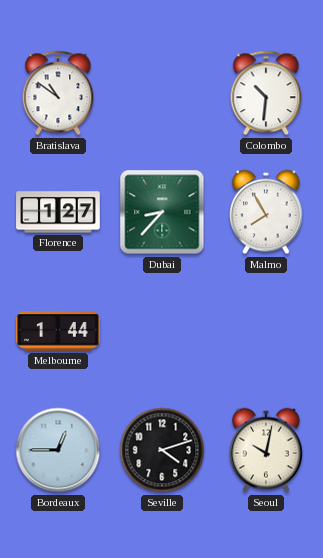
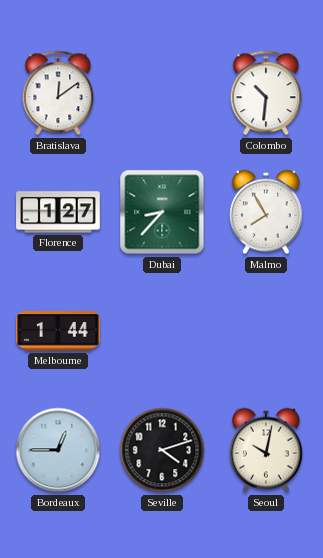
Bratislava: 10:51 -> 12:09
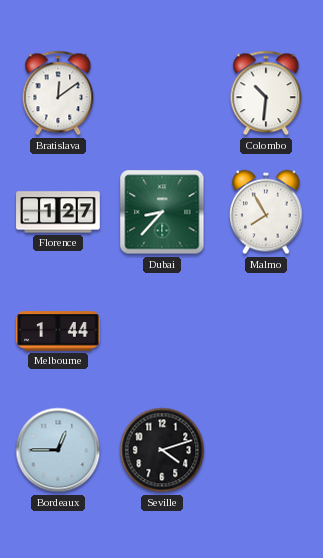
Seoul: 10:02 -> none
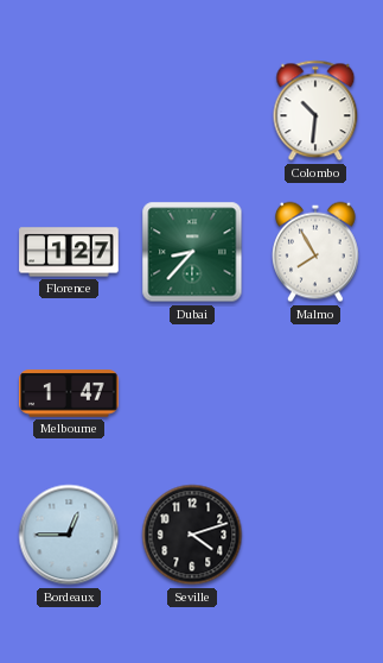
Bratislava: 12:09 -> none
Melbourne: 1:44 -> 1:47
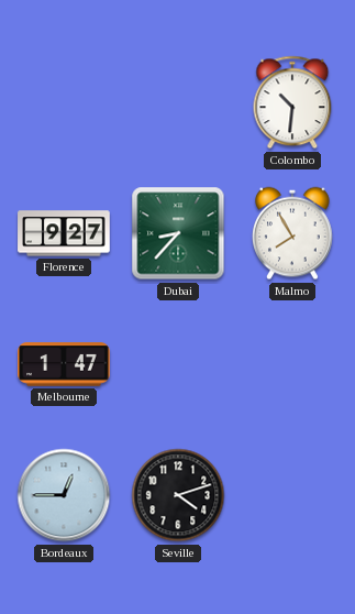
Florence: 1:27 -> 9:27
